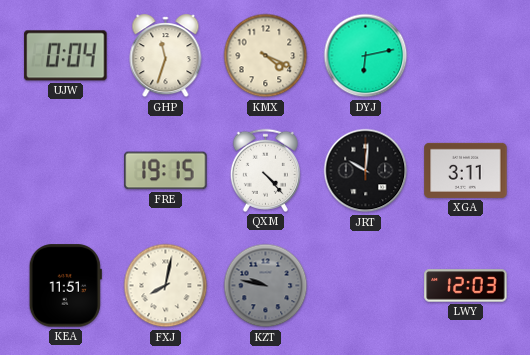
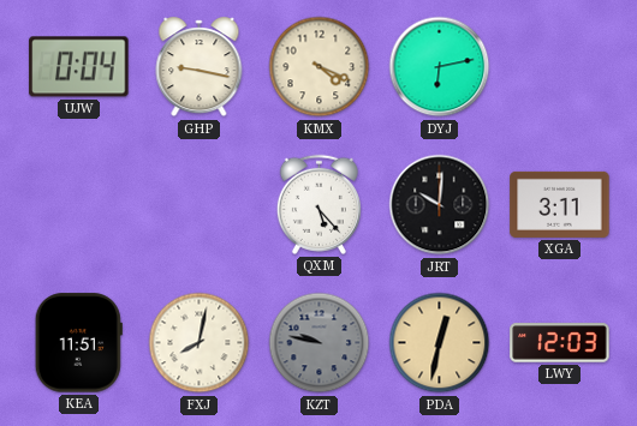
GHP: 11:33 -> 9:17
FRE: 19:15 -> none
QXM: 4:23 -> 5:23
PDA: none -> 12:32
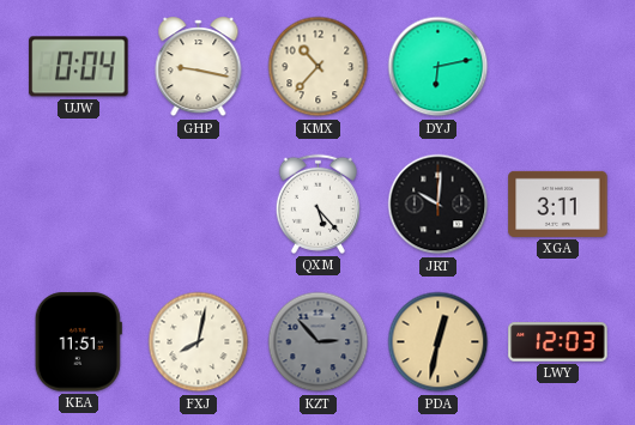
KMX: 4:19 -> 10:37
KZT: 9:47 -> 2:53
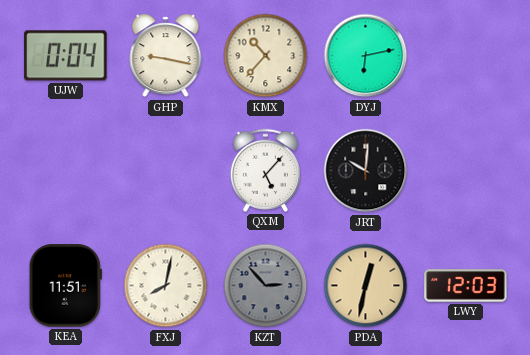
QXM: 5:23 -> 5:07
XGA: 3:11 -> none
